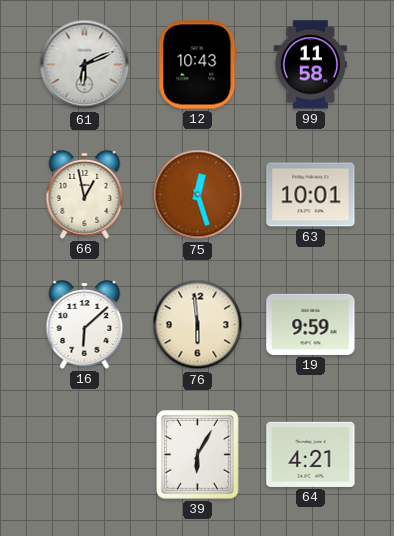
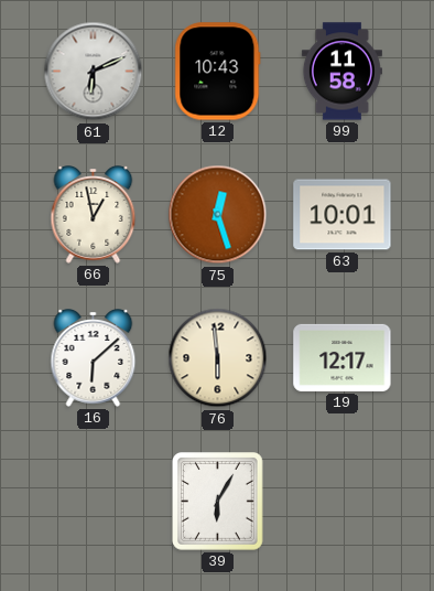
19: 9:59 -> 12:17
64: 4:21 -> none
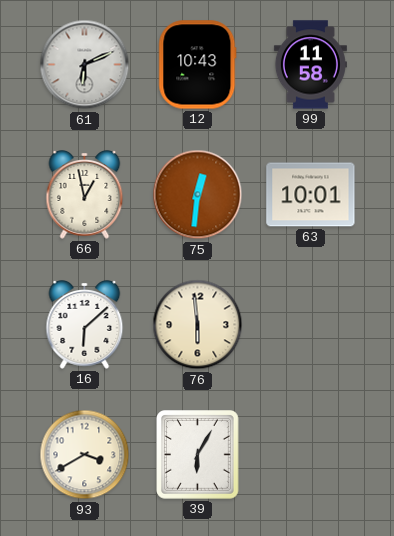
75: 12:27 -> 12:31
19: 12:17 -> none
93: none -> 3:40
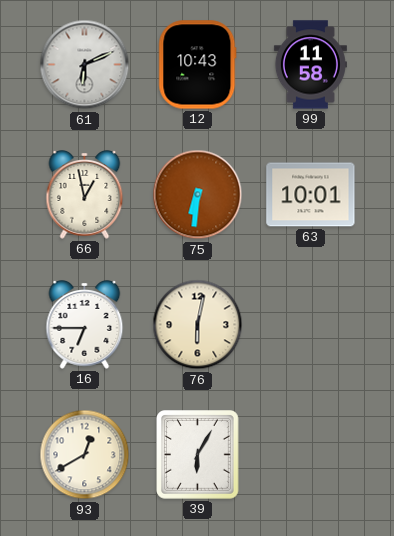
75: 12:31 -> 6:31
16: 6:08 -> 6:45
76: 5:59 -> 6:02
93: 3:40 -> 12:40
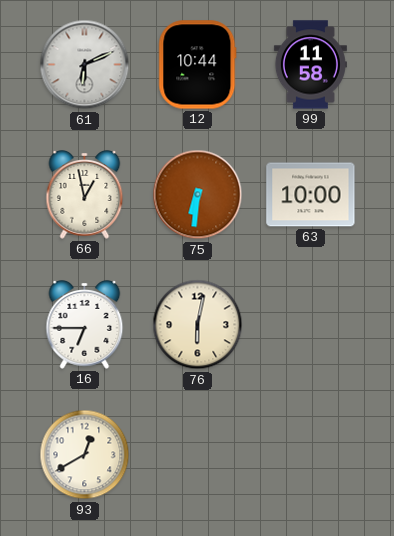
12: 10:43 -> 10:44
63: 10:01 -> 10:00
39: 6:05 -> none
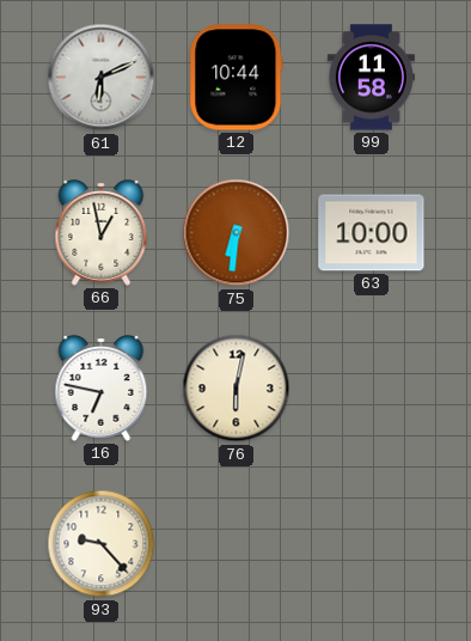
16: 6:45 -> 6:47
93: 12:40 -> 9:23
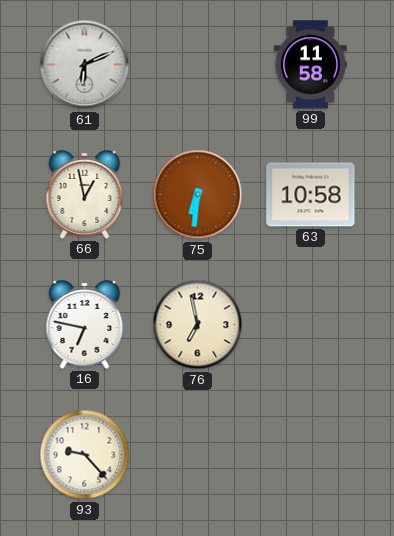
12: 10:44 -> none
63: 10:00 -> 10:58
76: 6:02 -> 6:58
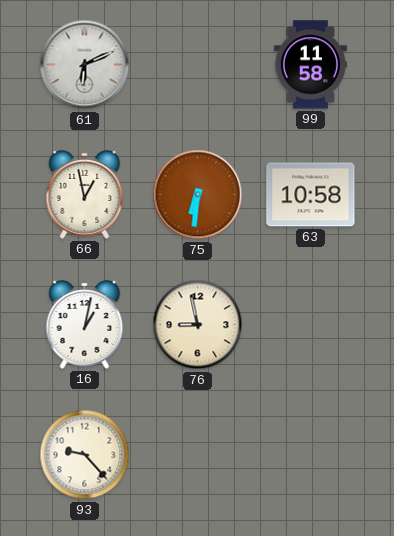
16: 6:47 -> 1:02
76: 6:58 -> 8:58
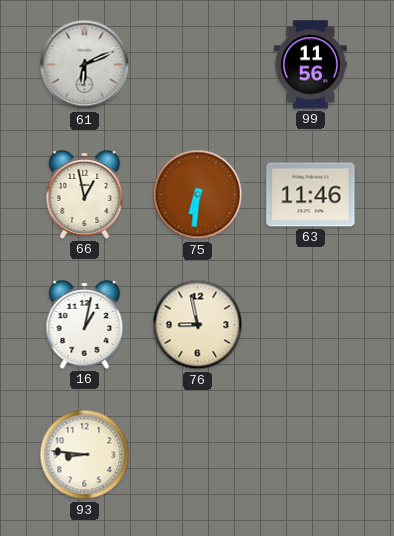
99: 11:58 -> 11:56
63: 10:58 -> 11:46
93: 9:23 -> 8:46
